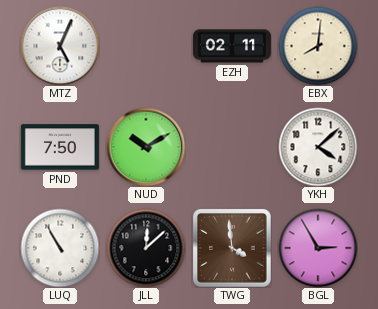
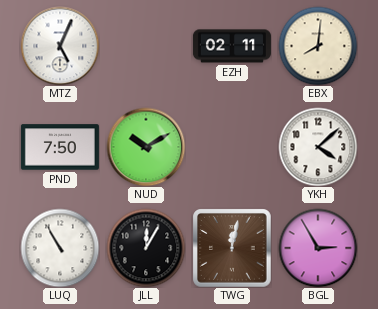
JLL: 12:08 -> 12:05
TWG: 3:59 -> 12:02
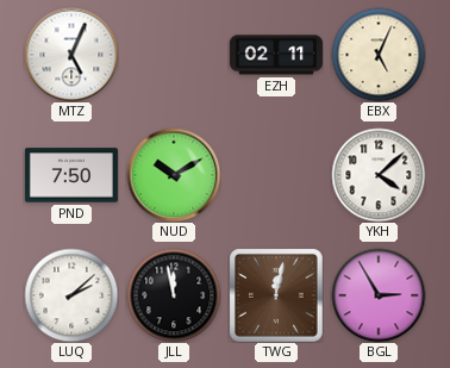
EBX: 8:01 -> 5:04
LUQ: 10:55 -> 2:08
JLL: 12:05 -> 11:58
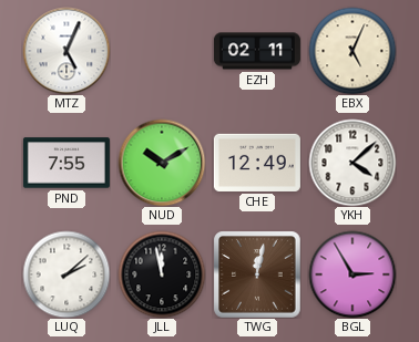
PND: 7:50 -> 7:55
CHE: none -> 12:49
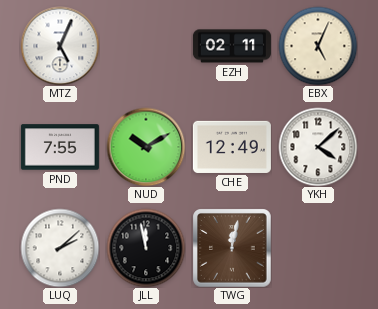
BGL: 2:55 -> none
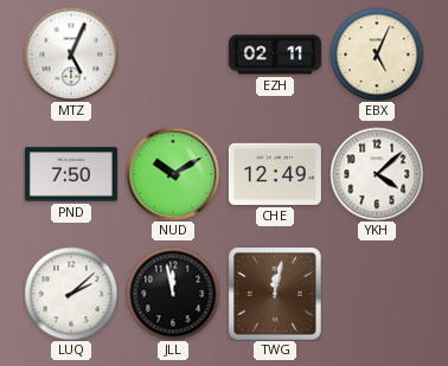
PND: 7:55 -> 7:50
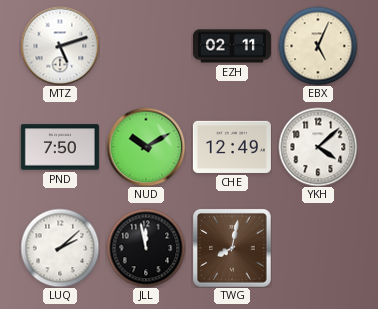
MTZ: 5:04 -> 5:12
TWG: 12:02 -> 8:02
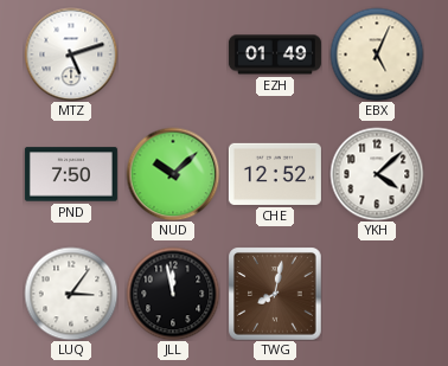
EZH: 02:11 -> 01:49
NUD: 10:10 -> 10:08
CHE: 12:49 -> 12:52
LUQ: 2:08 -> 3:06
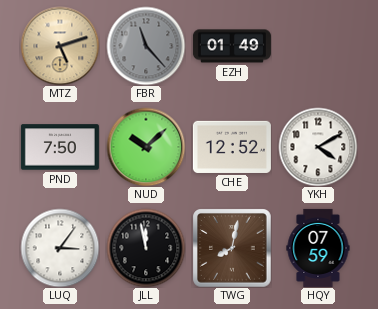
MTZ dial: white -> champagne
FBR: none -> 11:23
EBX: 5:04 -> none
YKH: 4:08 -> 4:10
HQY: none -> 07:59
